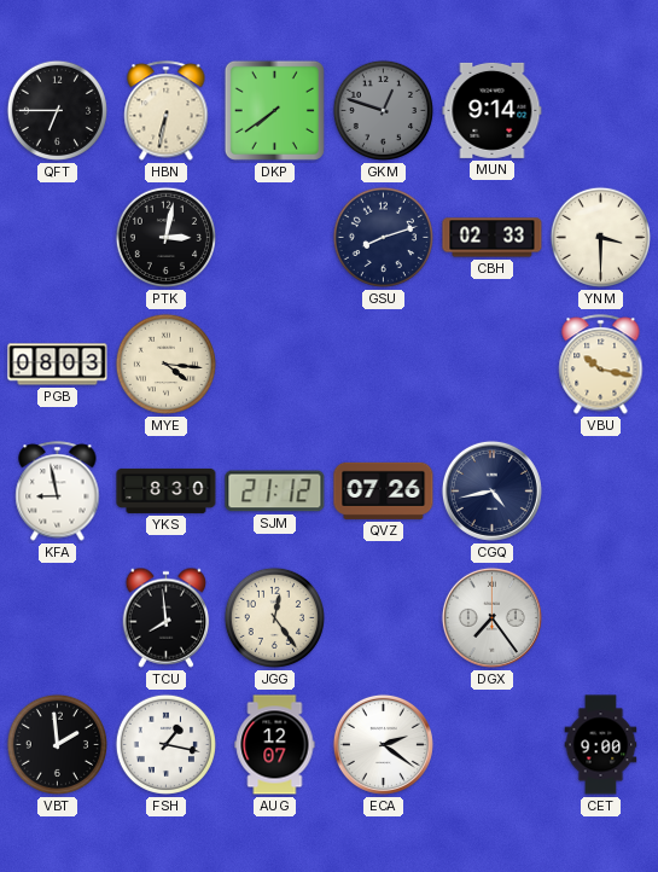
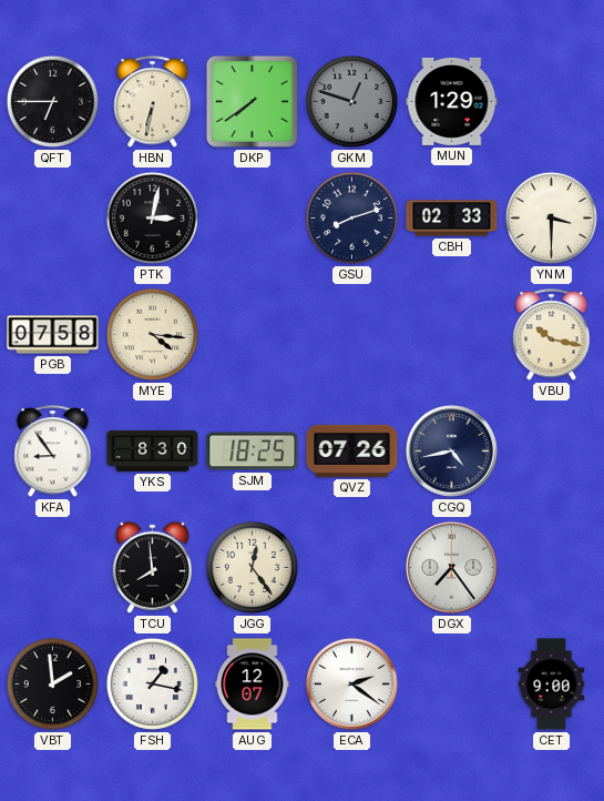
MUN: 9:14 -> 1:29
PGB: 08:03 -> 07:58
KFA: 8:58 -> 8:54
SJM: 21:12 -> 18:25
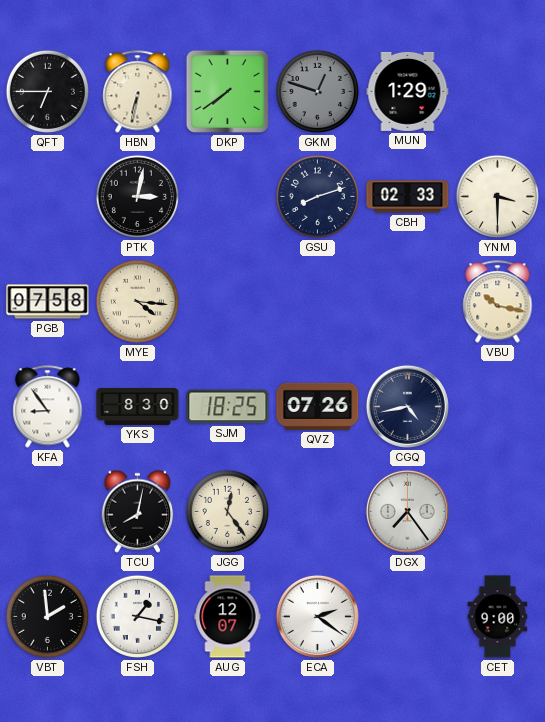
TCU: 7:59 -> 8:02
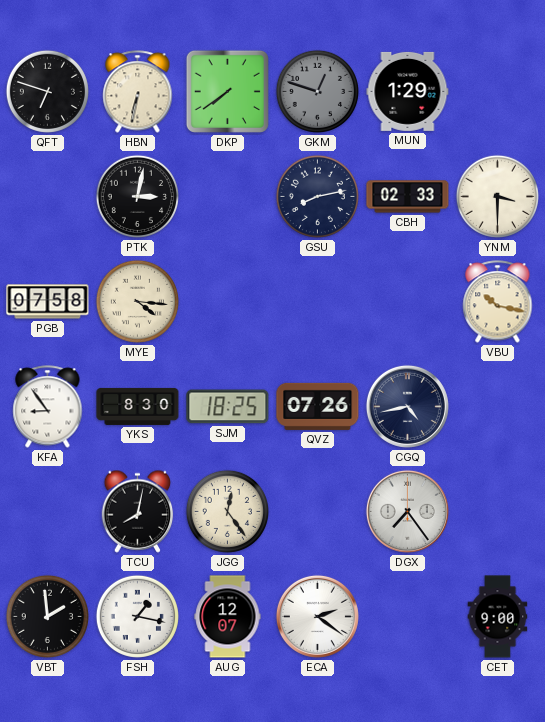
QFT: 6:45 -> 6:48
GSU: 8:12 -> 8:13
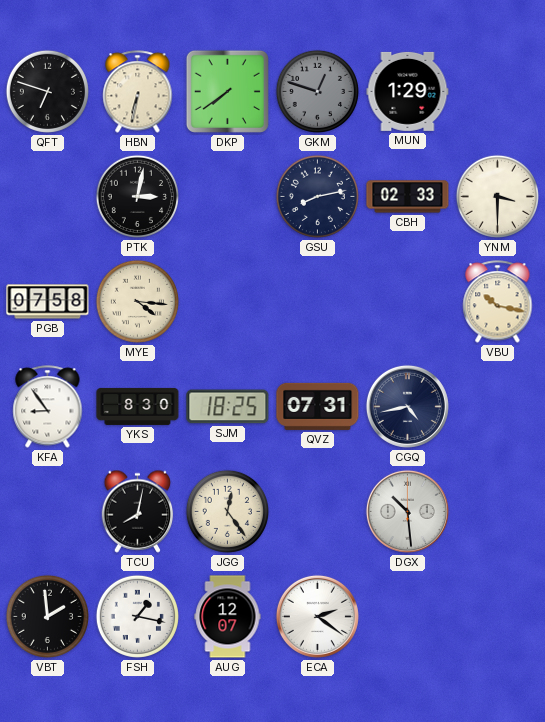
QVZ: 07:26 -> 07:31
DGX: 7:24 -> 10:29
CET: 9:00 -> none
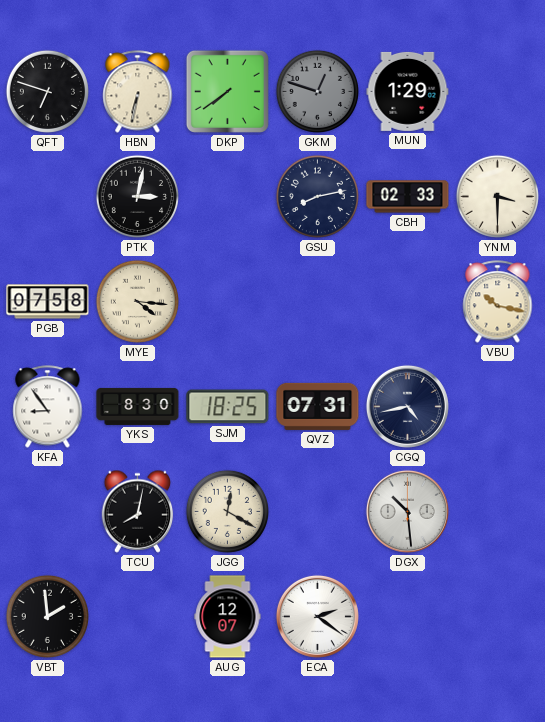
JGG: 12:24 -> 12:20
FSH: 1:17 -> none
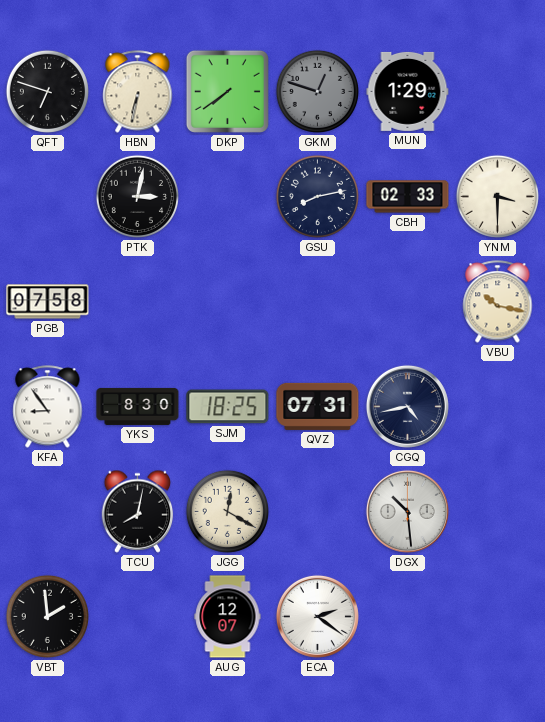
MYE: 4:16 -> none
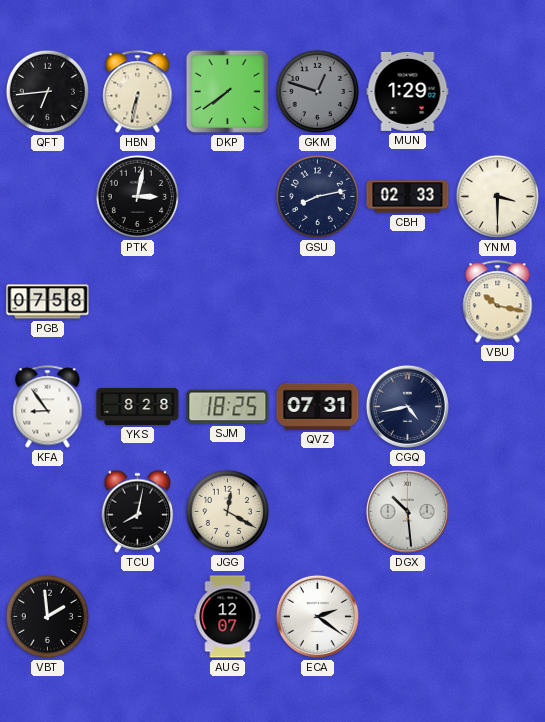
QFT: 6:48 -> 6:44
YKS: 8:30 -> 8:28
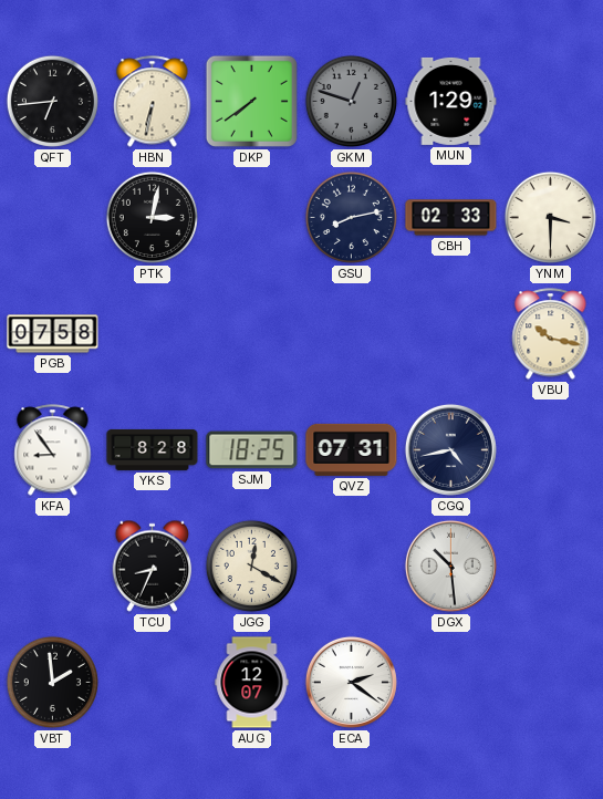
TCU: 8:02 -> 8:34
